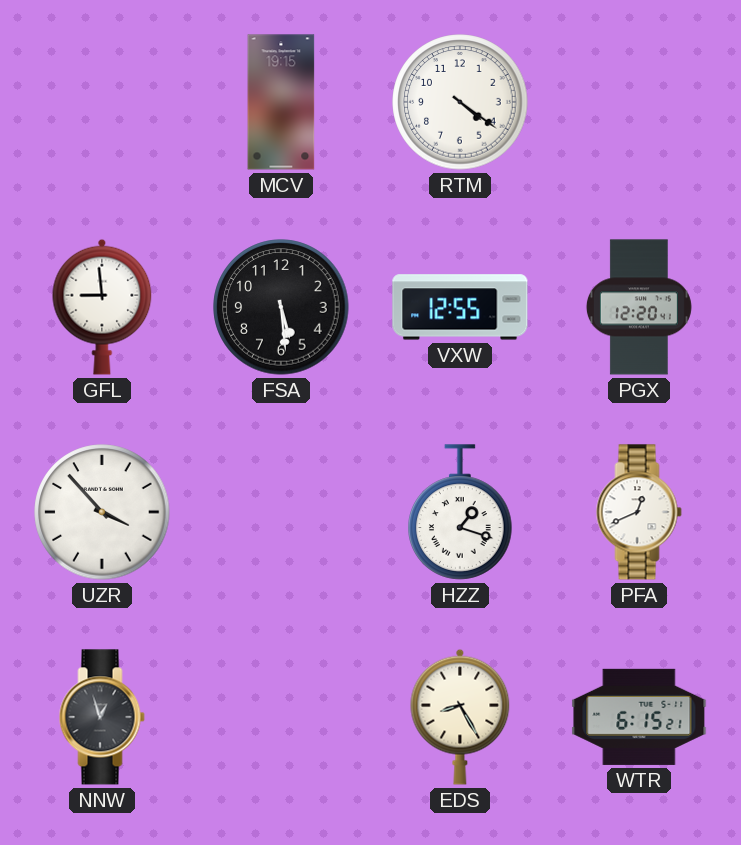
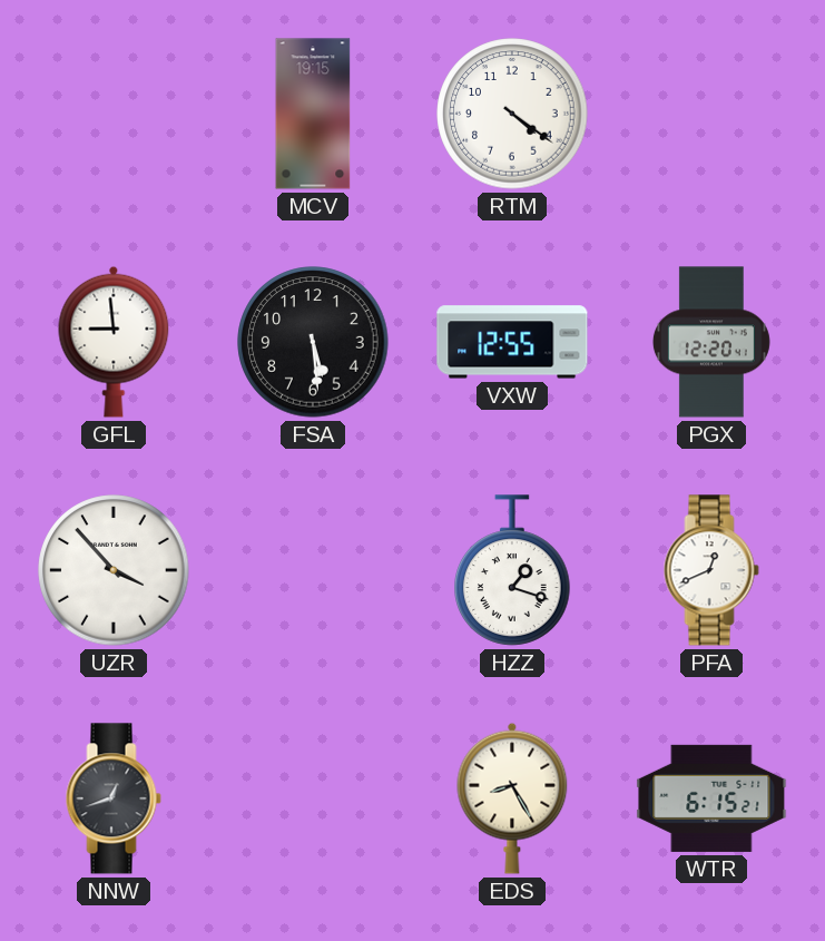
NNW: 12:57 -> 12:42
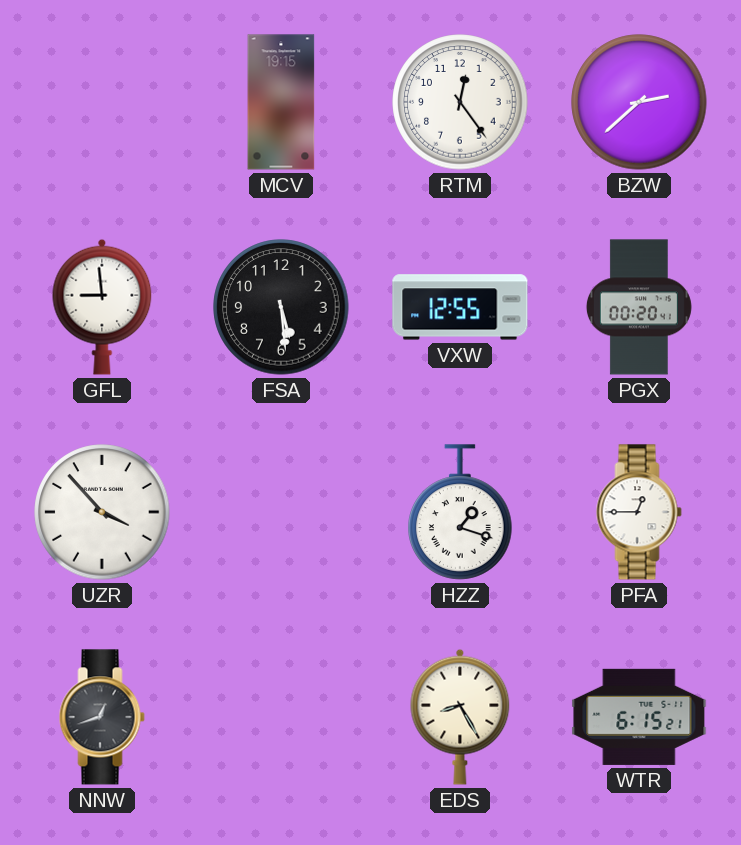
RTM: 4:21 -> 12:24
BZW: none -> 2:38
PGX: 12:20 -> 00:20
PFA: 12:41 -> 12:45
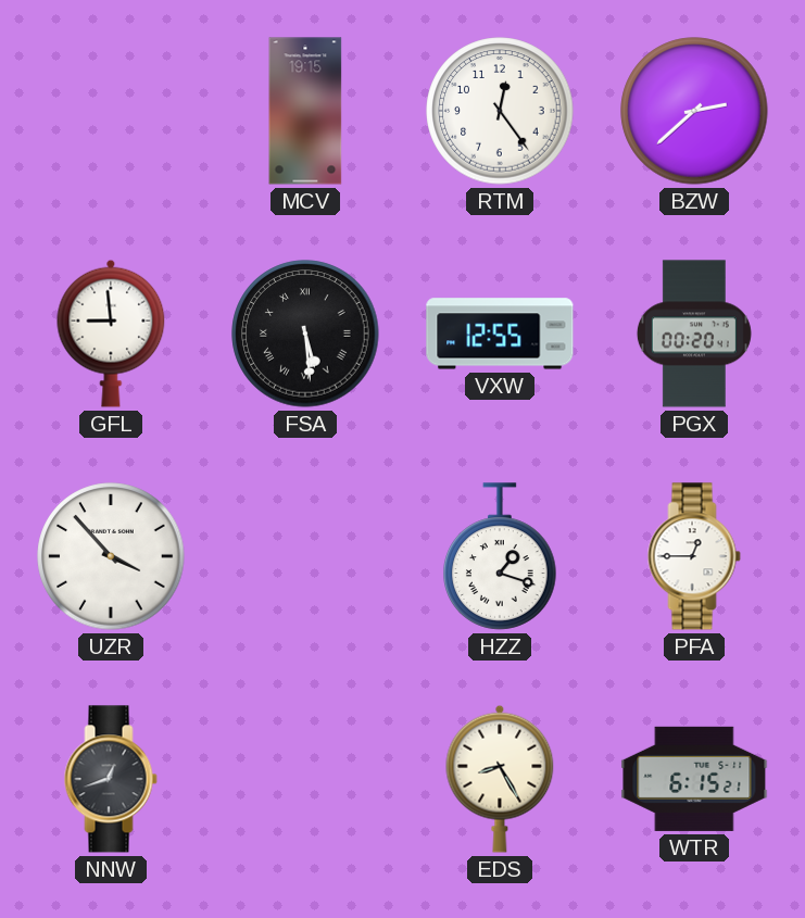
FSA numerals: Arabic -> Roman
